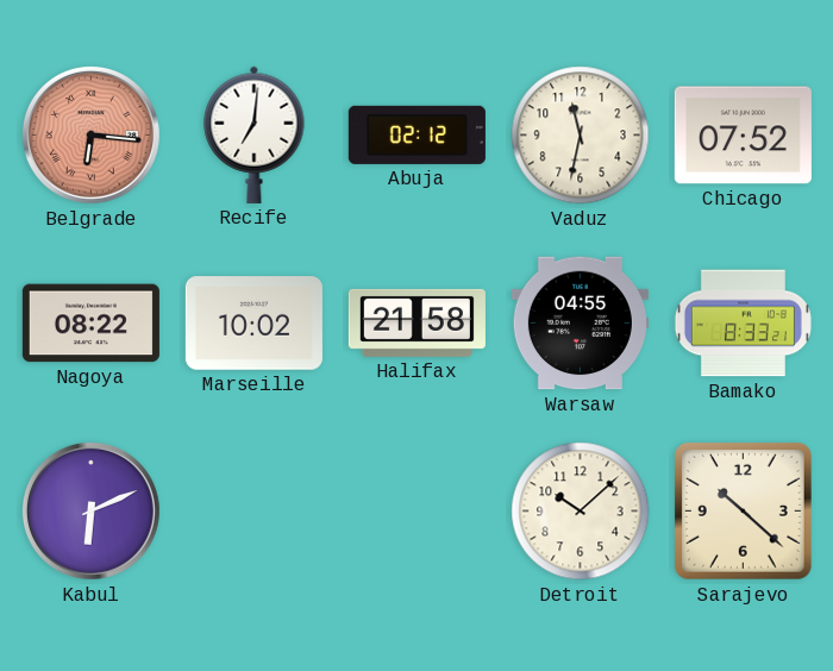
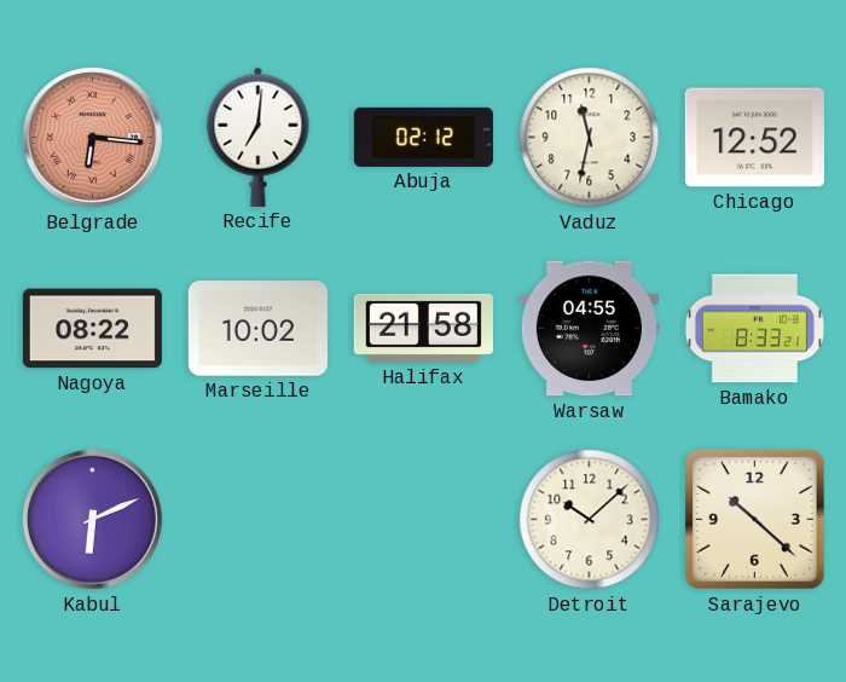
Chicago: 07:52 -> 12:52
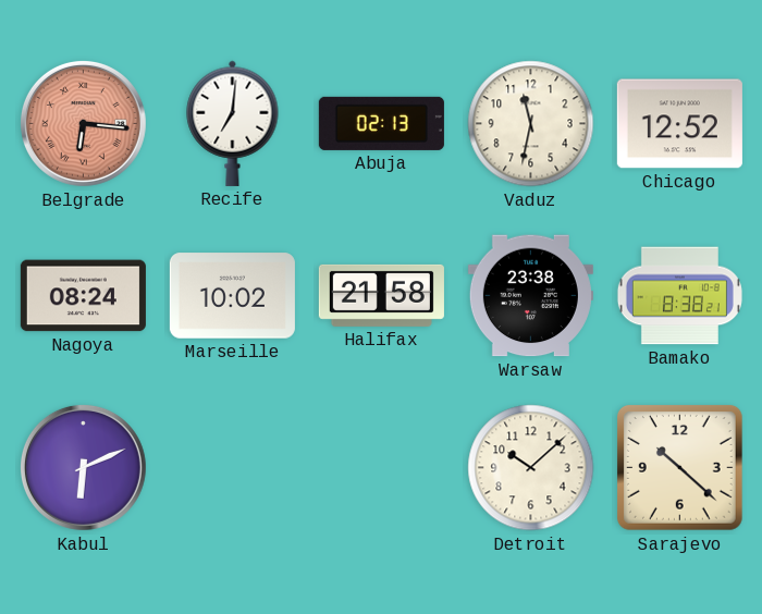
Abuja: 02:12 -> 02:13
Nagoya: 08:22 -> 08:24
Warsaw: 04:55 -> 23:38
Bamako: 8:33 -> 8:38
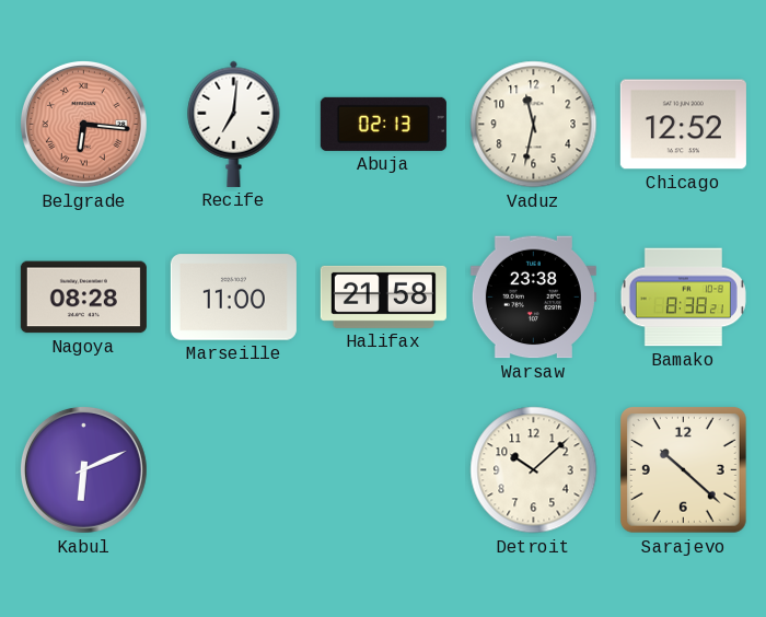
Nagoya: 08:24 -> 08:28
Marseille: 10:02 -> 11:00
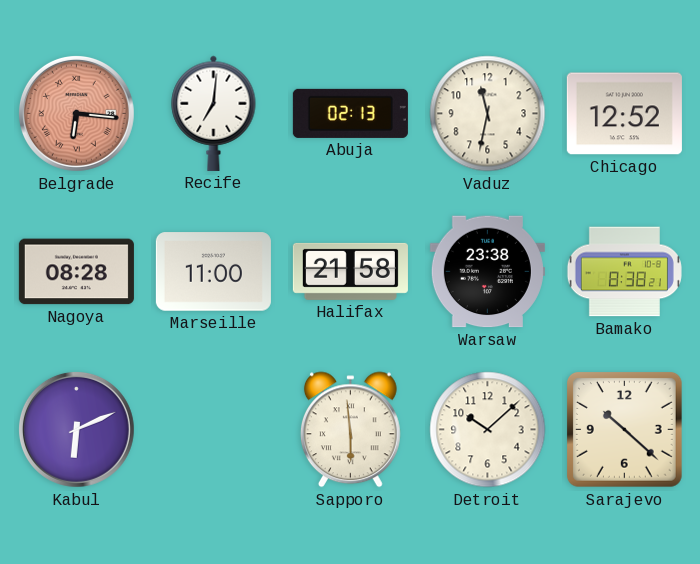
Sapporo: none -> 5:59
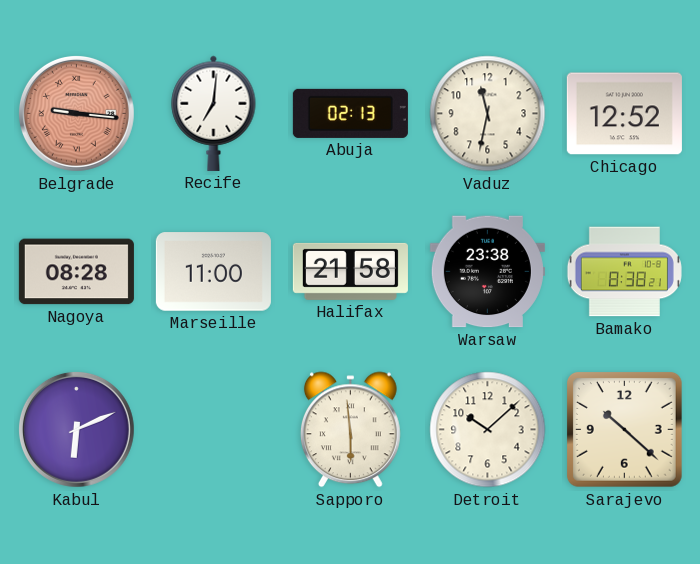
Belgrade: 6:16 -> 9:16
